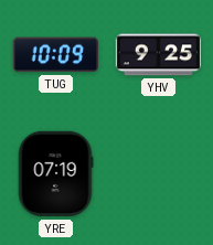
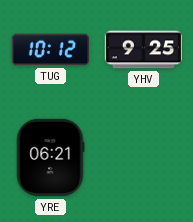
TUG: 10:09 -> 10:12
YRE: 07:19 -> 06:21
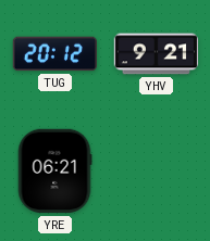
TUG: 10:12 -> 20:12
YHV: 9:25 -> 9:21
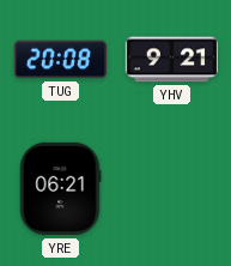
TUG: 20:12 -> 20:08
